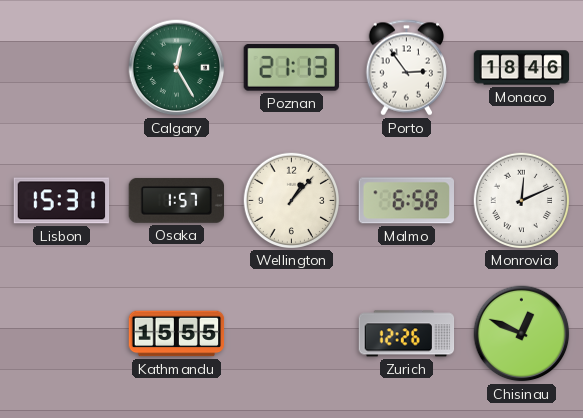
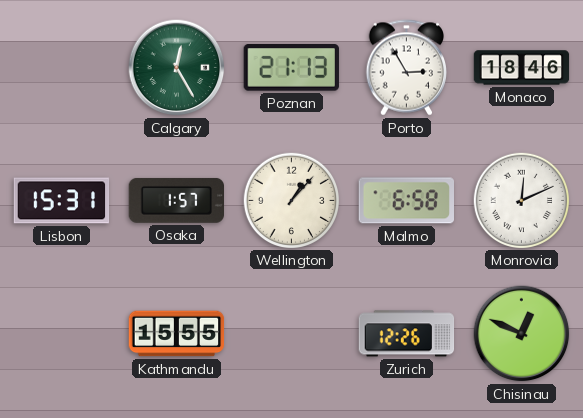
Porto: 2:54 -> 2:55
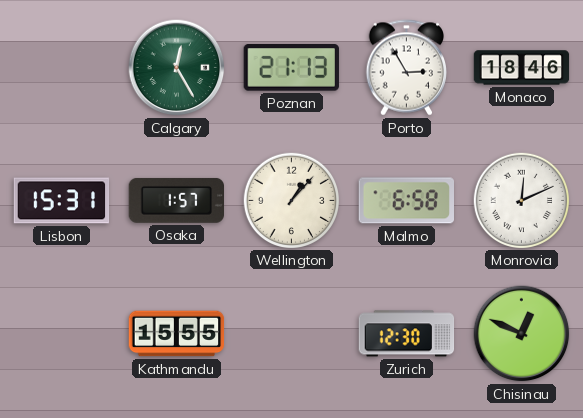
Zurich: 12:26 -> 12:30
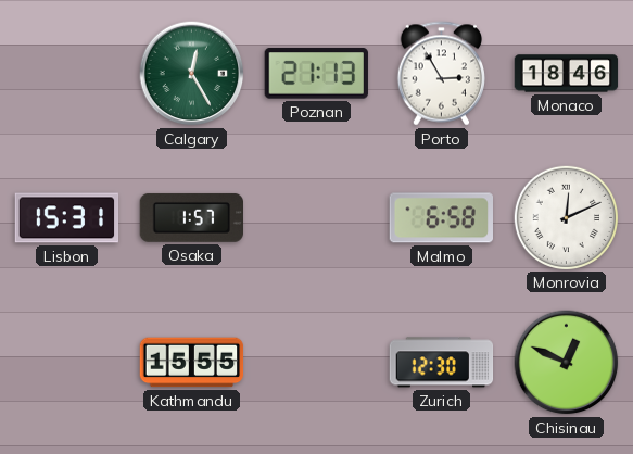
Wellington: 1:07 -> none
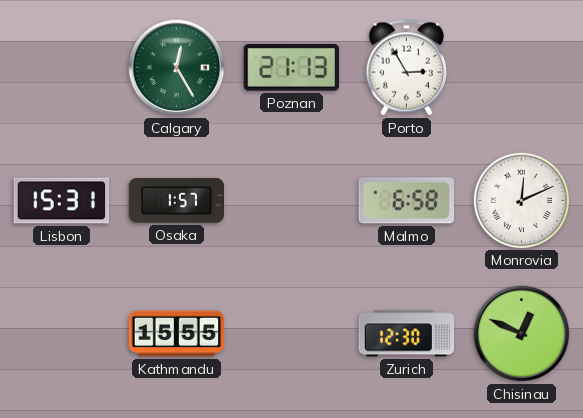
Monaco: 18:46 -> none
